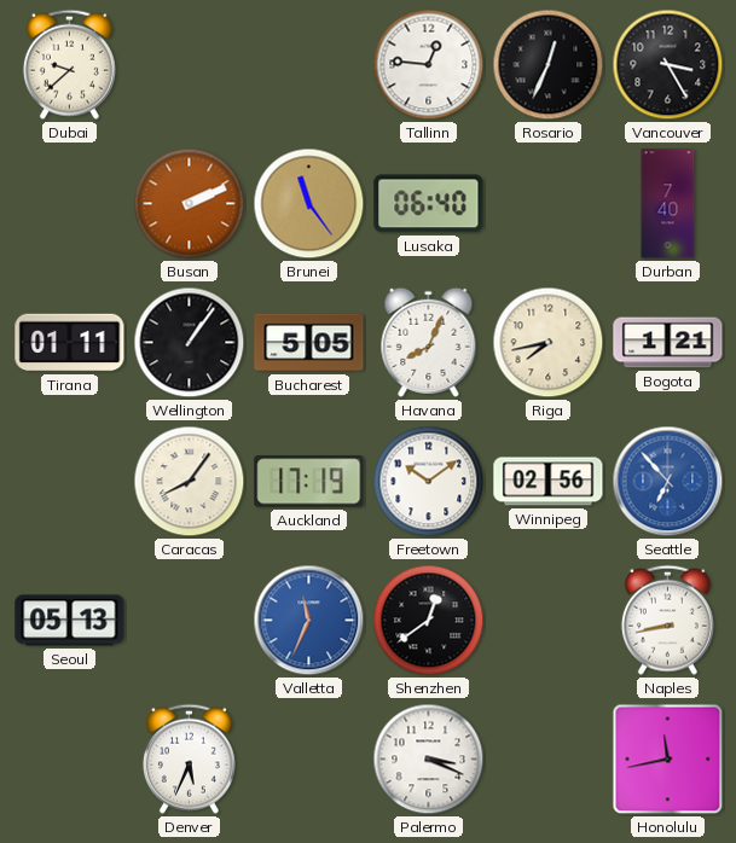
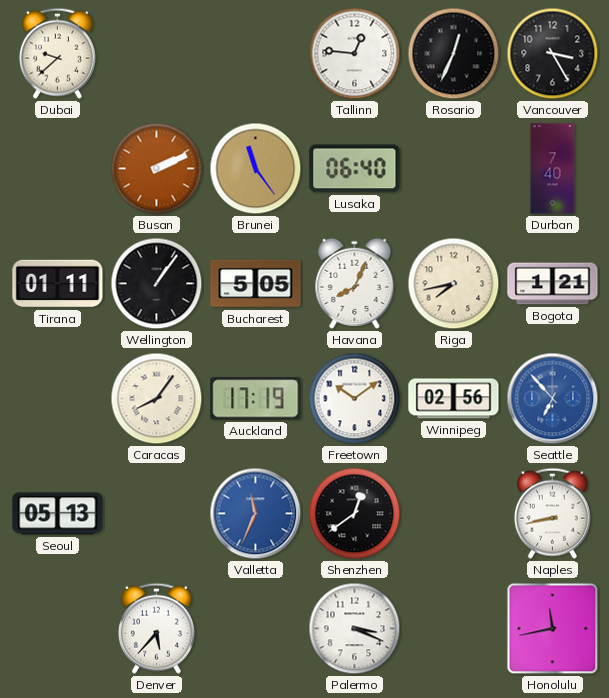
Denver: 5:34 -> 5:37
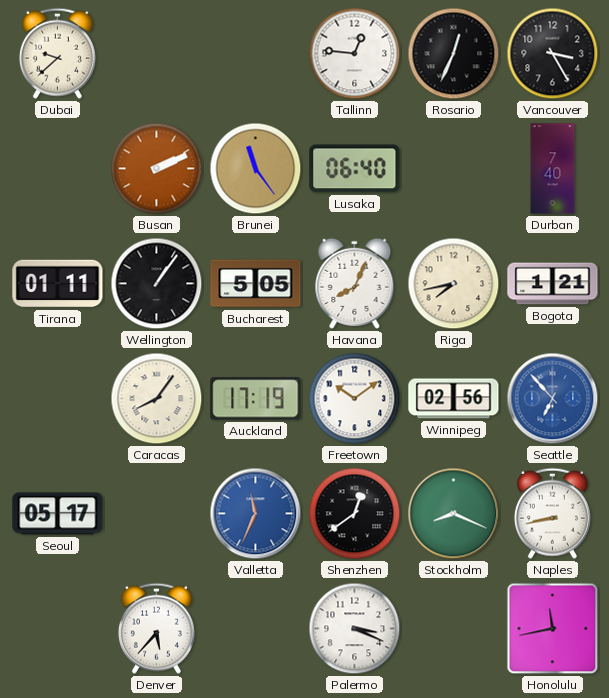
Seoul: 05:13 -> 05:17
Stockholm: none -> 8:19
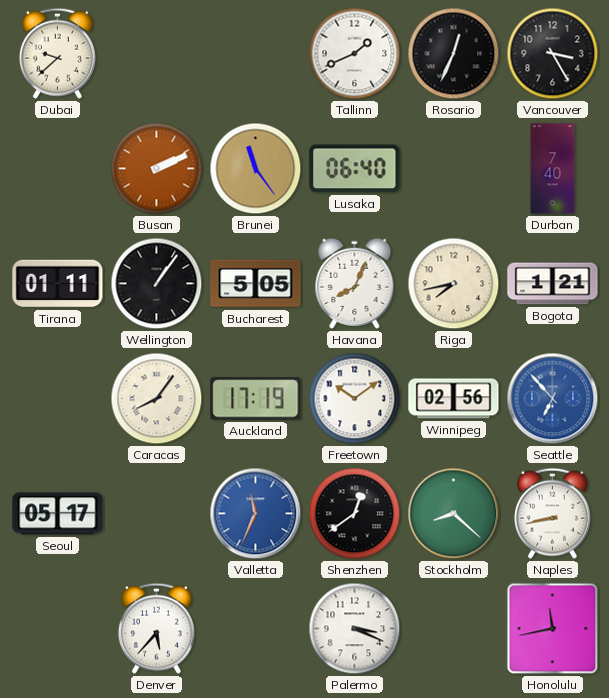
Tallinn: 12:46 -> 1:41
Stockholm: 8:19 -> 8:22
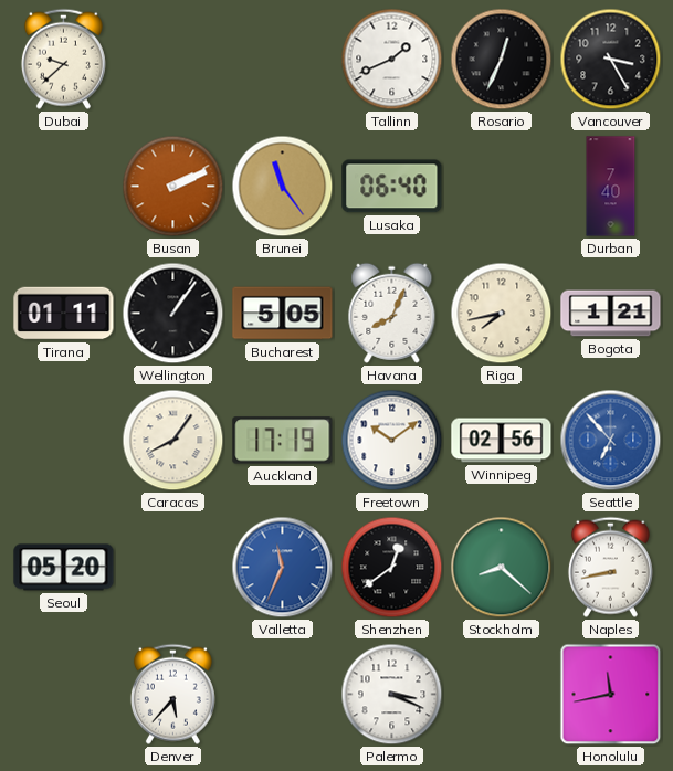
Seoul: 05:17 -> 05:20
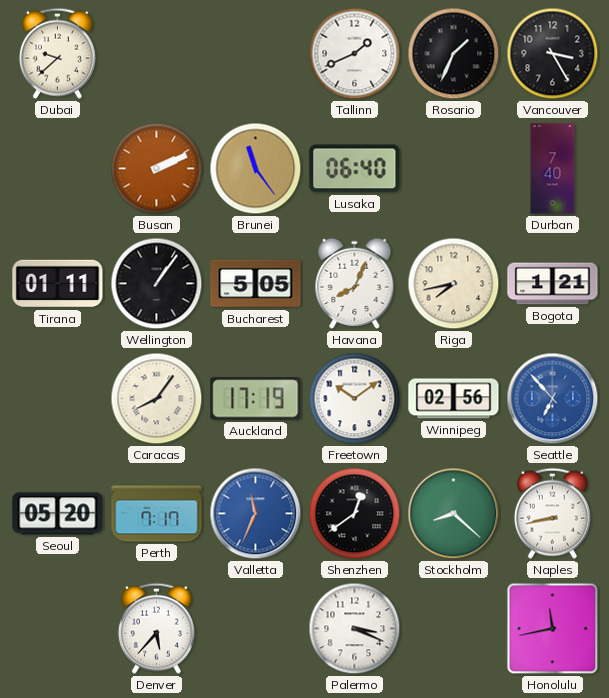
Rosario: 12:34 -> 1:34
Perth: none -> 7:17
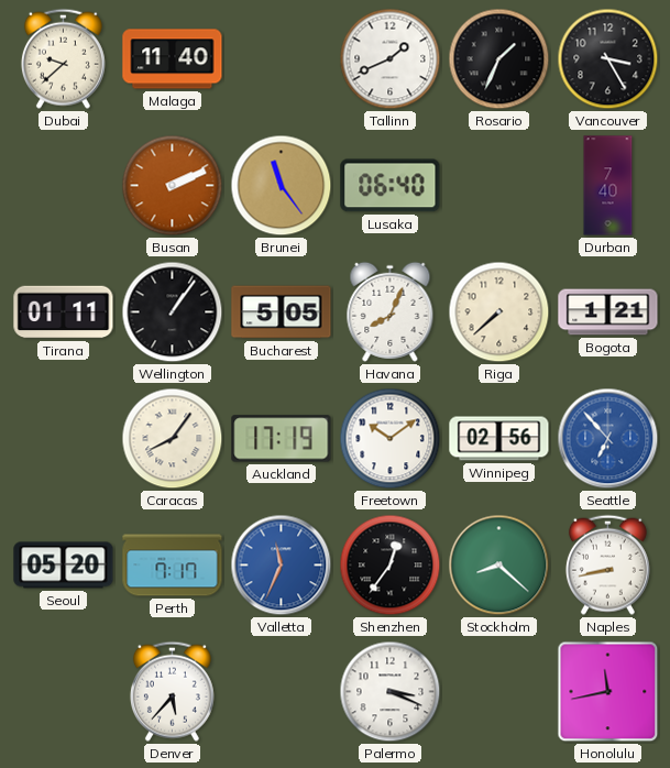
Malaga: none -> 11:40
Riga: 7:43 -> 7:38
Shenzhen: 12:39 -> 12:36
